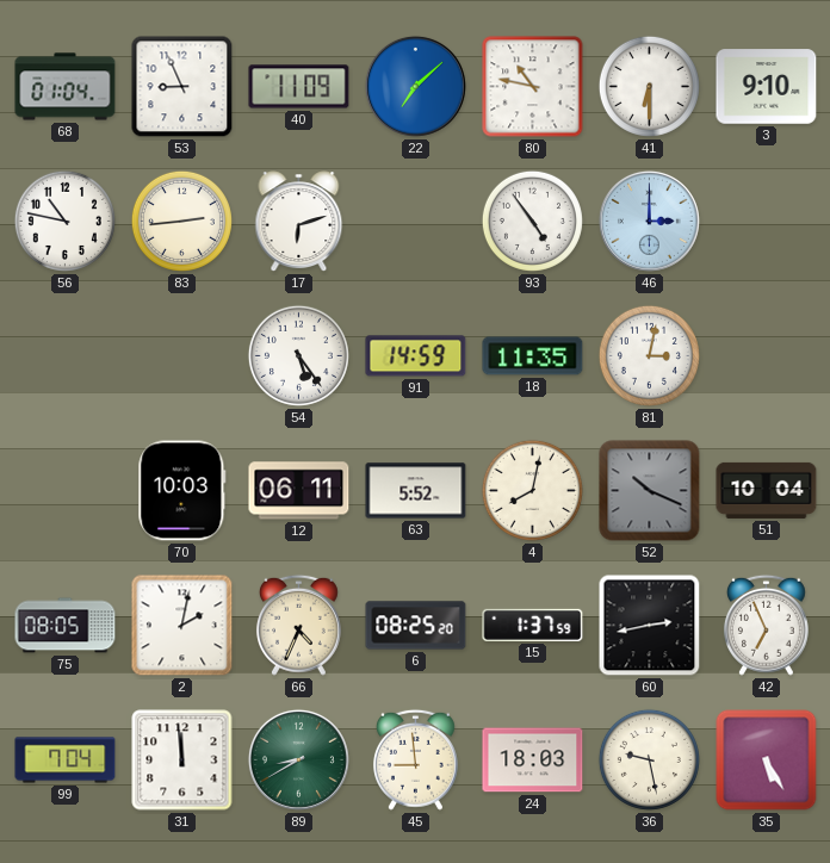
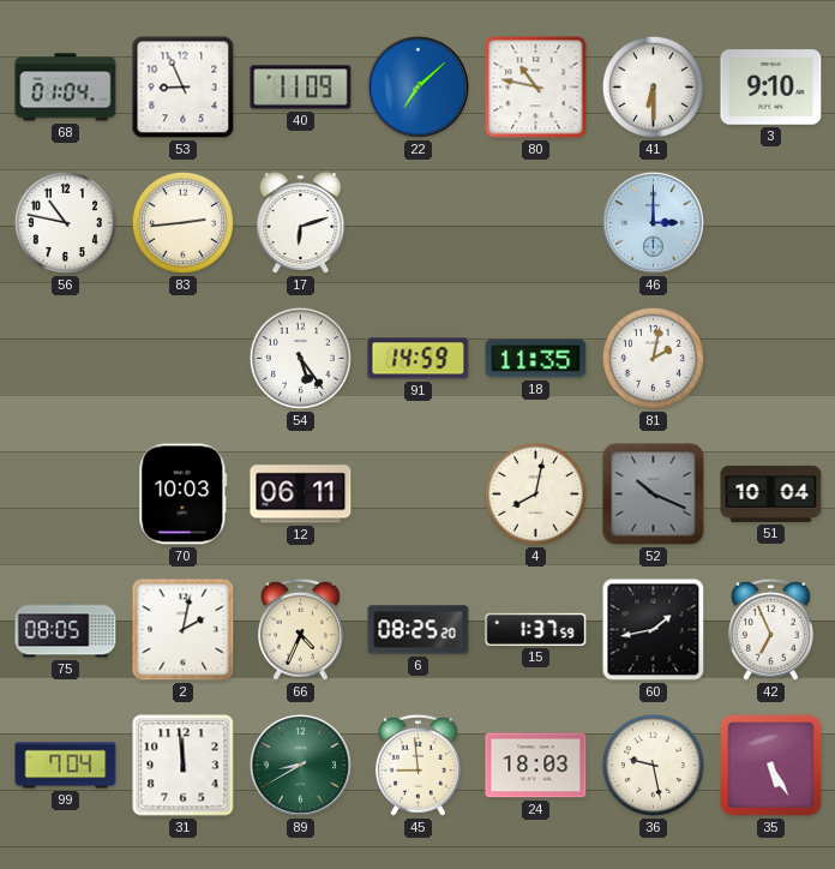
93: 4:54 -> none
81: 3:02 -> 2:02
63: 5:52 -> none
60: 2:43 -> 1:43
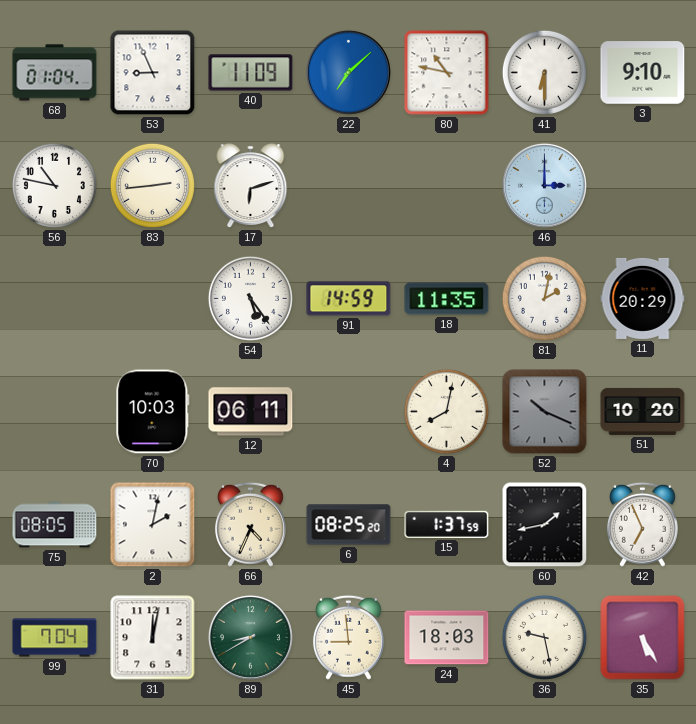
11: none -> 20:29
51: 10:04 -> 10:20
31: 11:59 -> 12:02
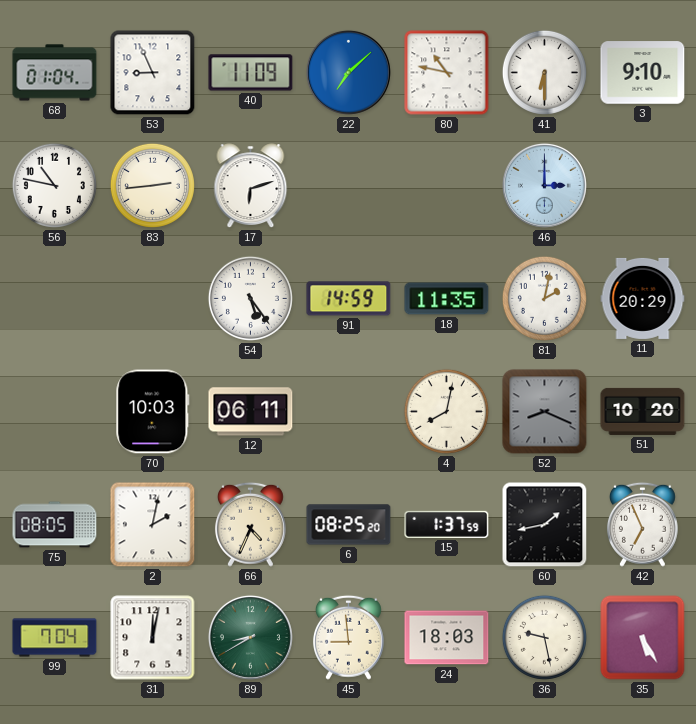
52: 10:19 -> 8:19
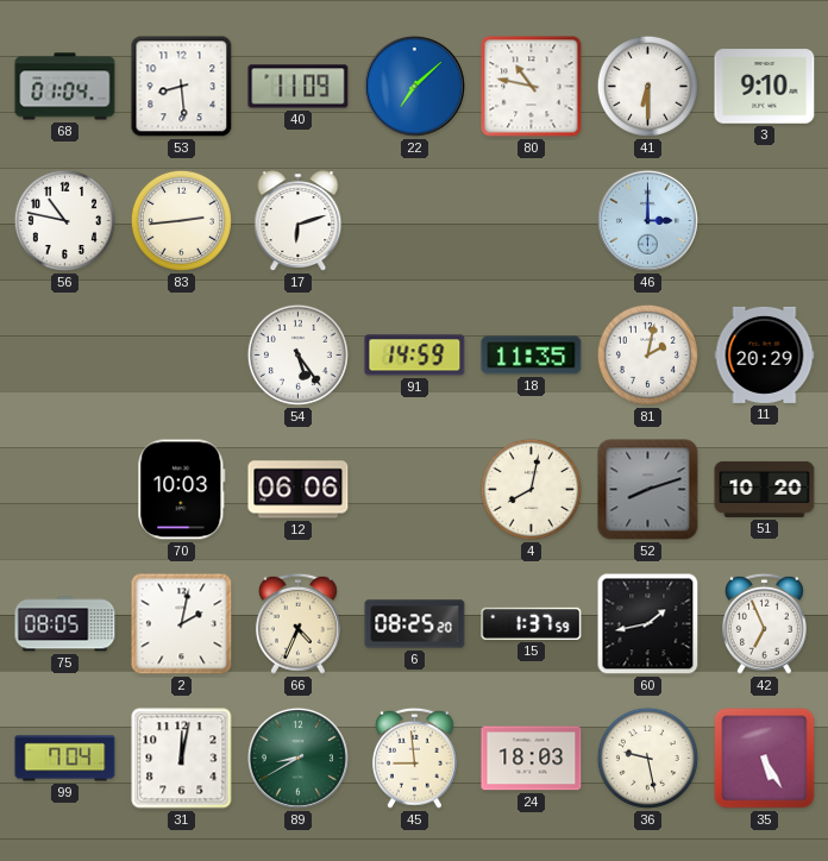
53: 8:56 -> 8:29
12: 06:11 -> 06:06
52: 8:19 -> 8:12
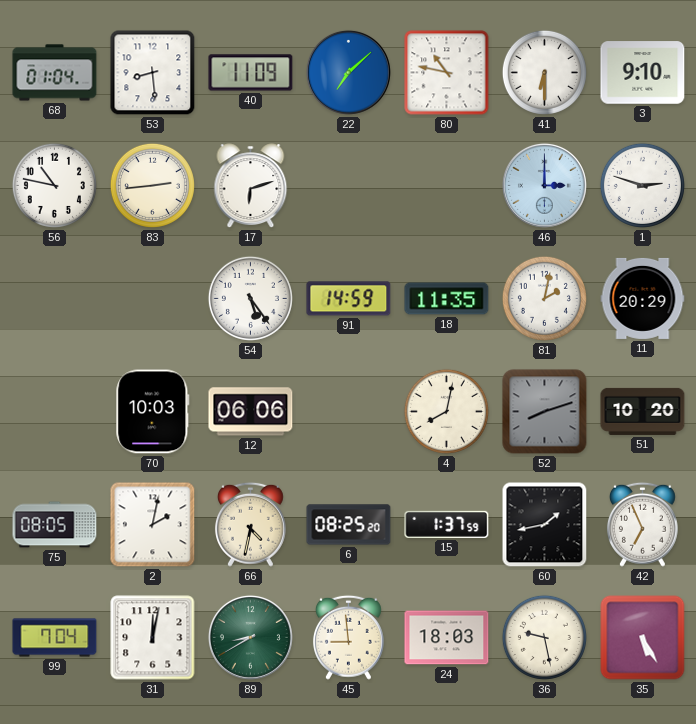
1: none -> 2:48
66: 4:34 -> 4:32
